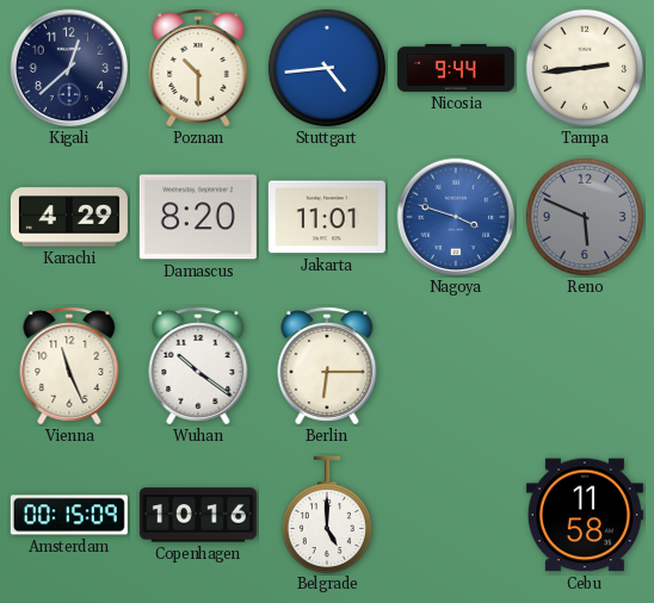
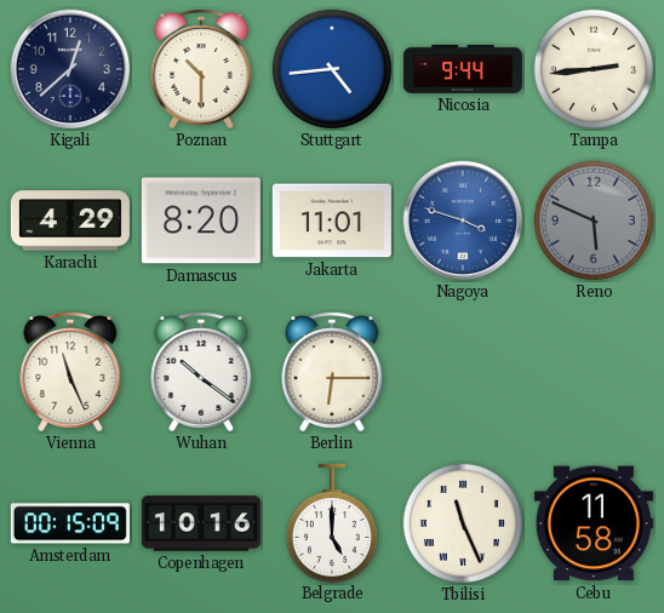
Tbilisi: none -> 11:26
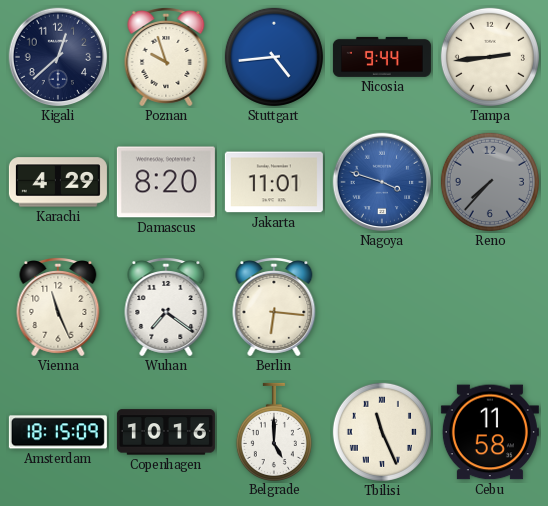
Poznan: 10:30 -> 9:57
Reno: 5:49 -> 7:37
Wuhan: 10:21 -> 7:21
Berlin: 6:15 -> 6:16
Amsterdam: 00:15 -> 18:15
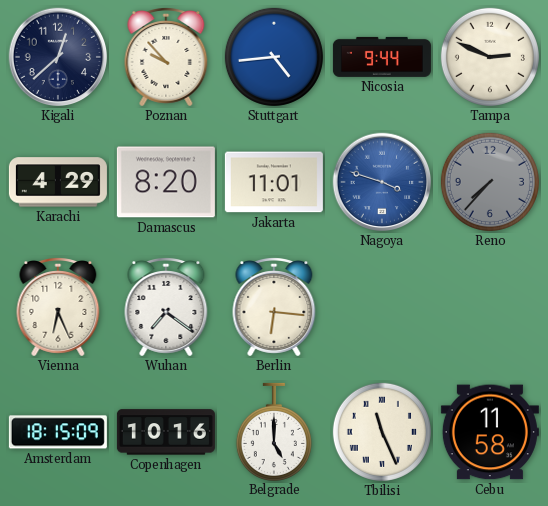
Poznan: 9:57 -> 9:53
Tampa: 2:44 -> 2:49
Vienna: 11:26 -> 6:26
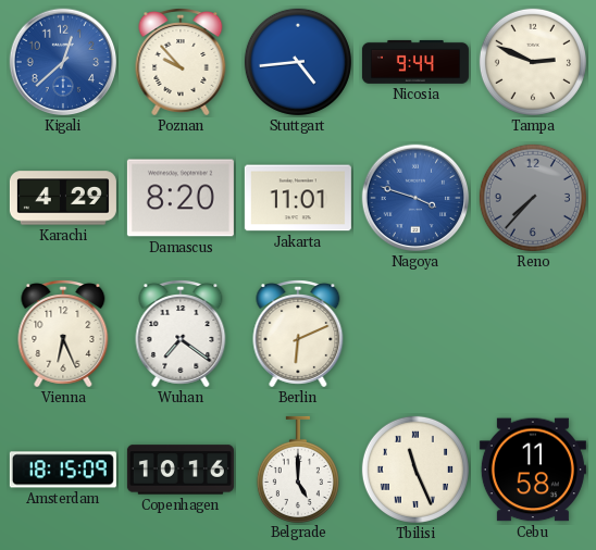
Kigali dial: navy -> blue
Berlin: 6:16 -> 6:11
